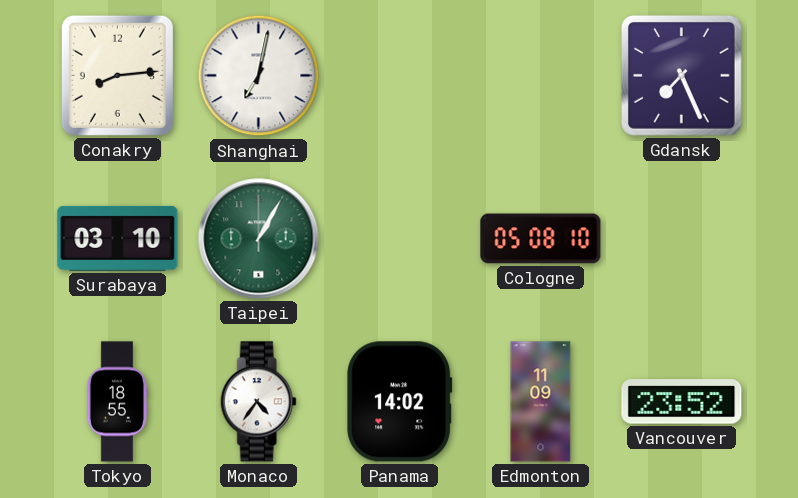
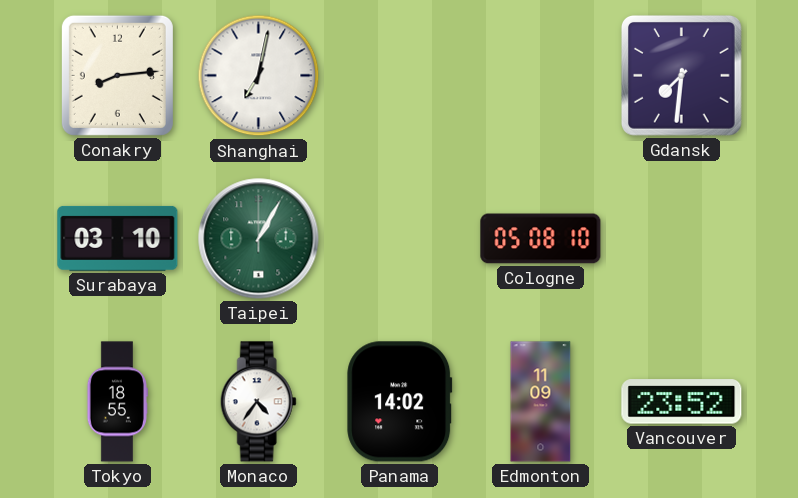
Gdansk: 7:26 -> 7:31
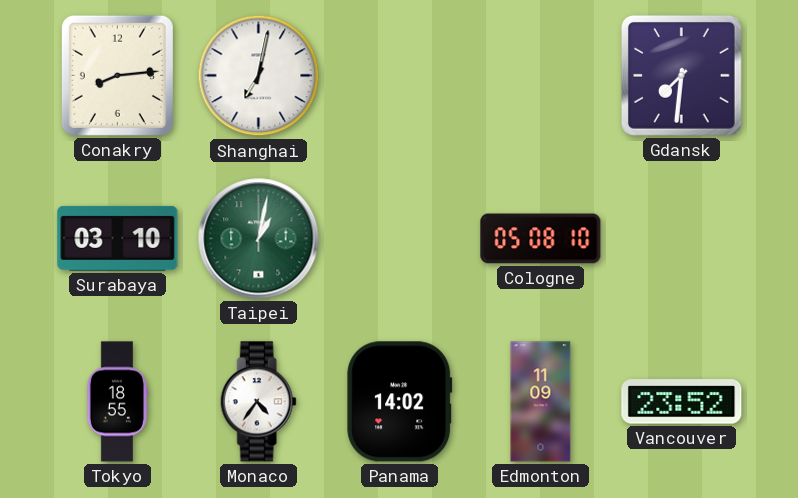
Taipei: 1:05 -> 1:02
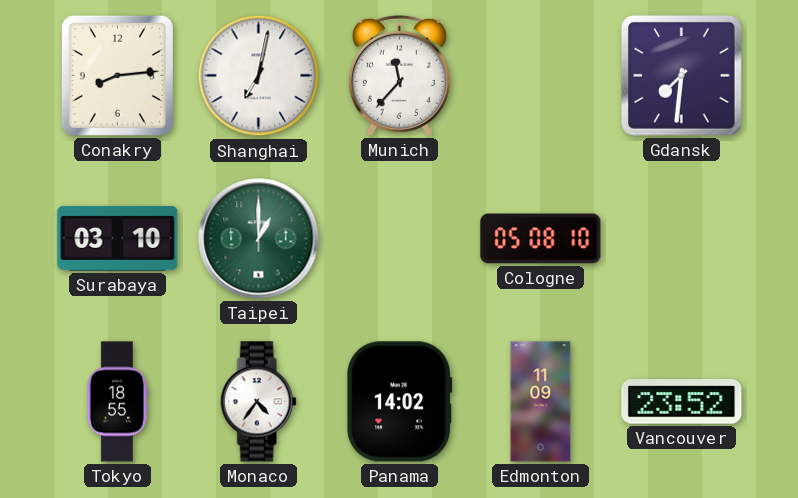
Munich: none -> 11:37
Taipei: 1:02 -> 1:00
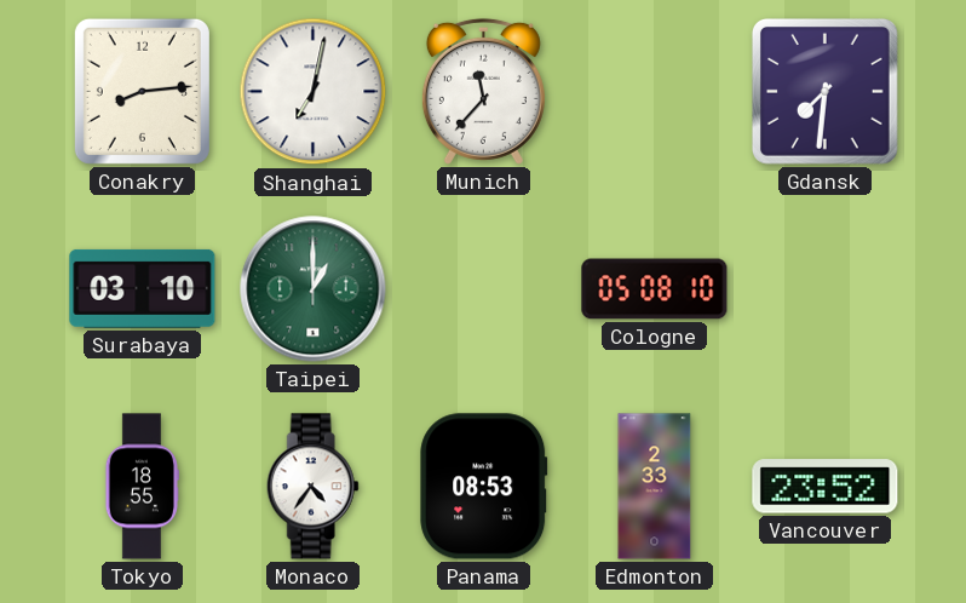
Panama: 14:02 -> 08:53
Edmonton: 11:09 -> 2:33
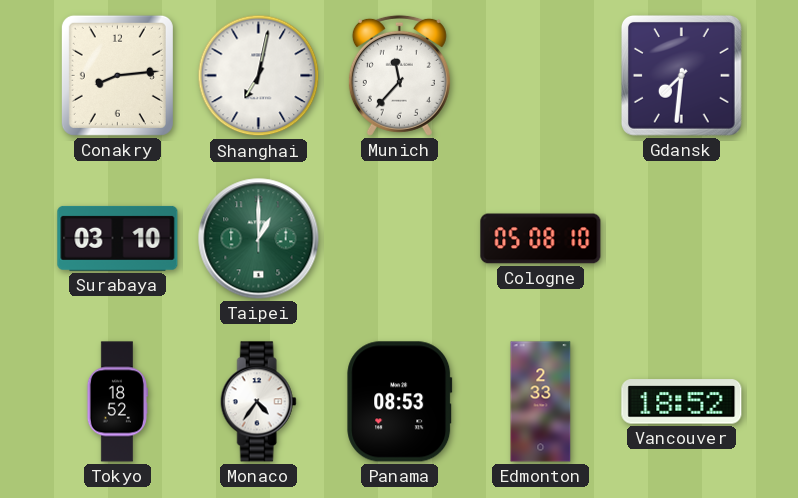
Tokyo: 18:55 -> 18:52
Vancouver: 23:52 -> 18:52
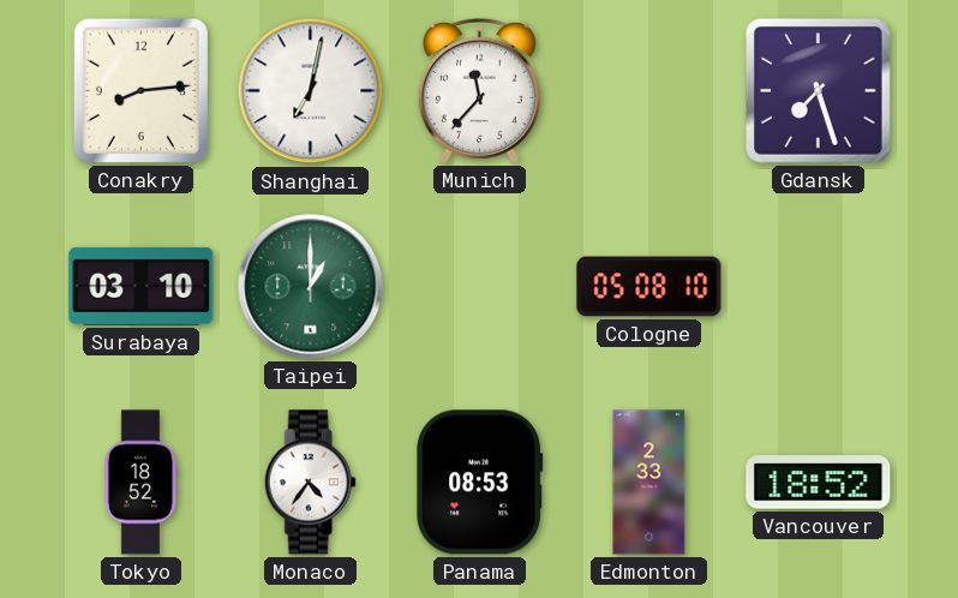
Gdansk: 7:31 -> 7:27
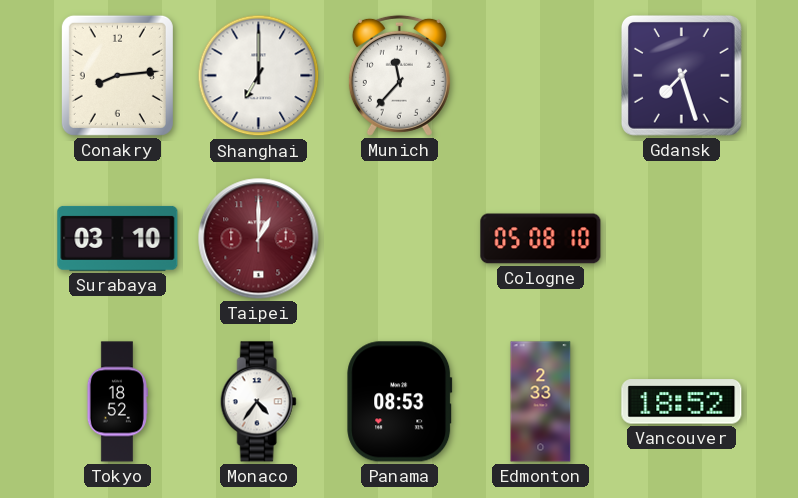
Shanghai: 7:02 -> 7:00
Taipei dial: green -> burgundy
